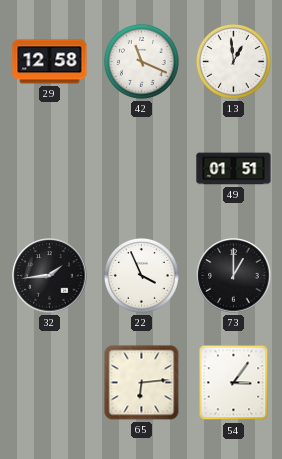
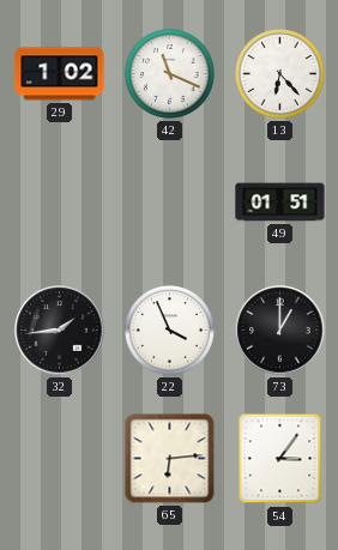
29: 12:58 -> 1:02
13: 12:59 -> 6:23
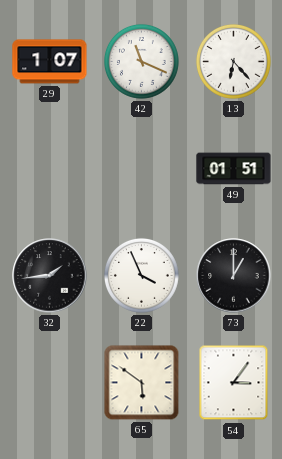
29: 1:02 -> 1:07
65: 6:14 -> 5:51
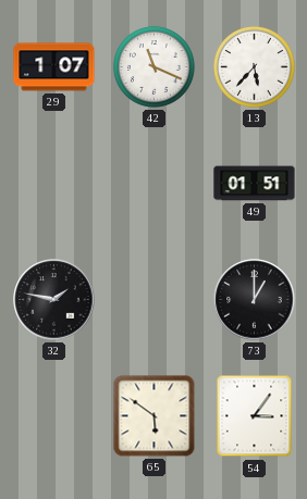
13: 6:23 -> 5:37
32: 1:44 -> 1:47
22: 3:56 -> none
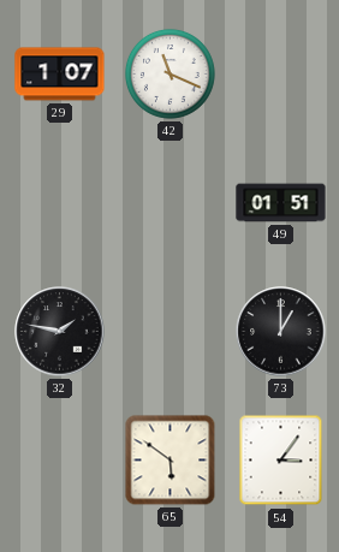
13: 5:37 -> none
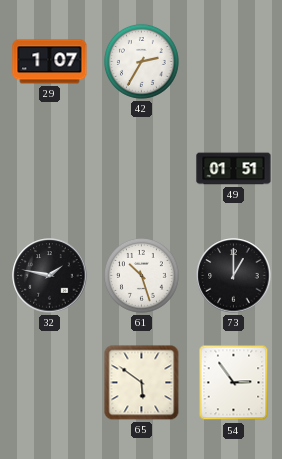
42: 11:19 -> 2:35
61: none -> 10:27
54: 3:06 -> 2:54
